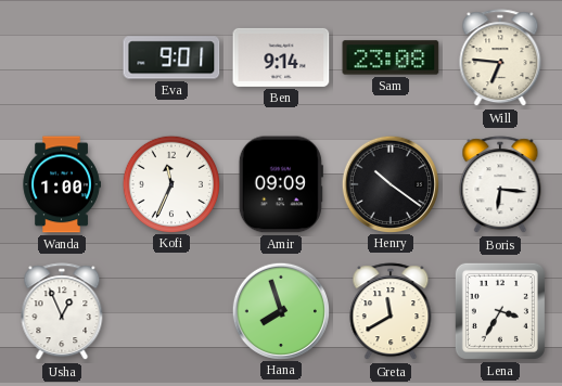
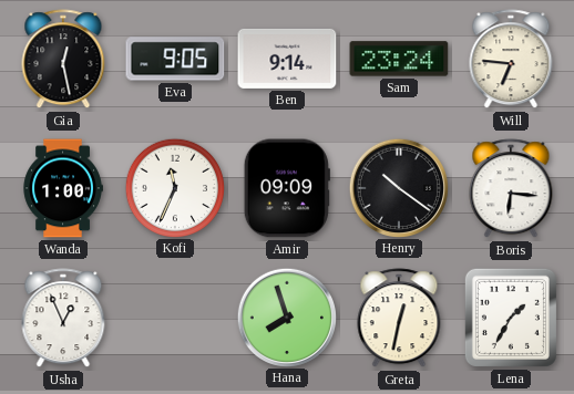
Gia: none -> 12:28
Eva: 9:01 -> 9:05
Sam: 23:08 -> 23:24
Greta: 11:40 -> 12:32
Lena: 3:35 -> 1:35
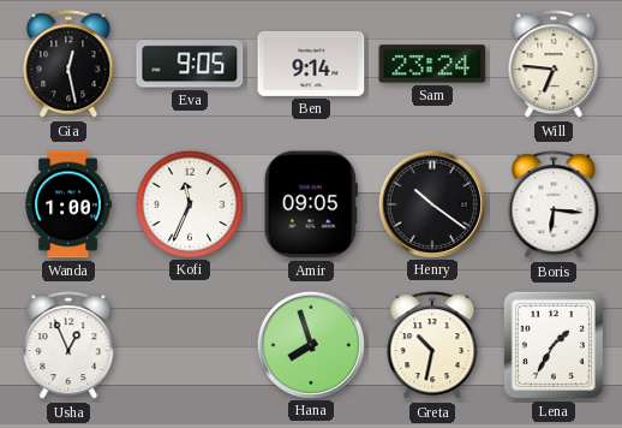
Amir: 09:09 -> 09:05
Greta: 12:32 -> 10:32
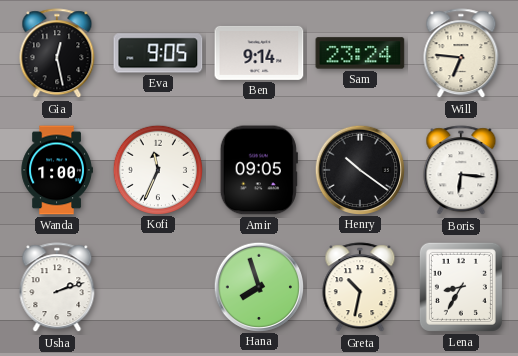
Usha: 12:56 -> 2:12
Lena: 1:35 -> 8:35
